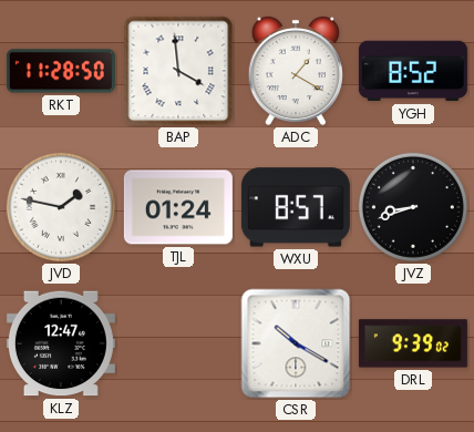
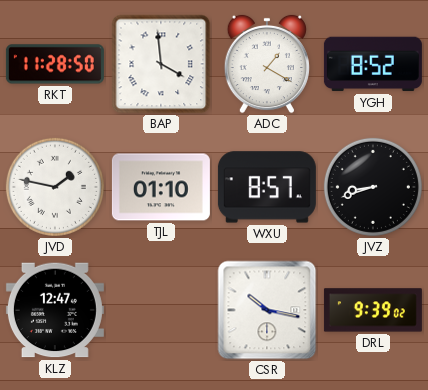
TJL: 01:24 -> 01:10
CSR: 10:20 -> 10:17
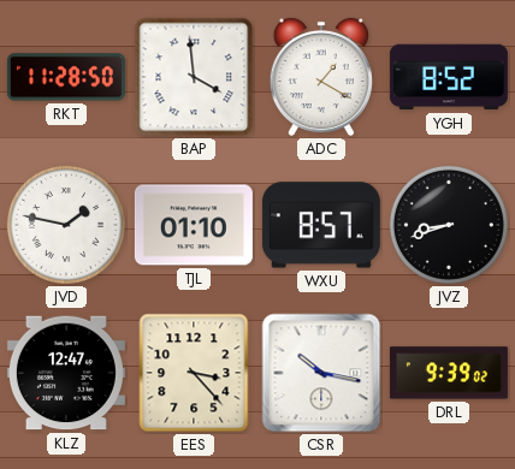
EES: none -> 3:23
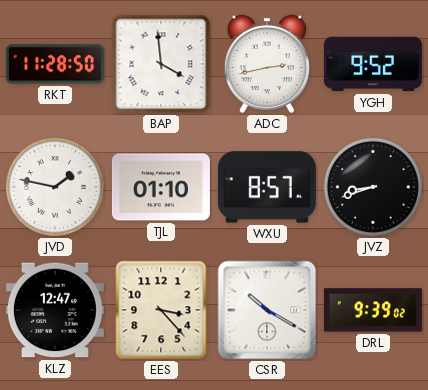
ADC: 1:20 -> 2:43
YGH: 8:52 -> 9:52
CSR: 10:17 -> 10:20
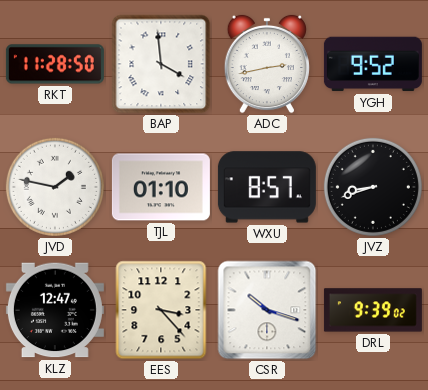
CSR: 10:20 -> 10:18
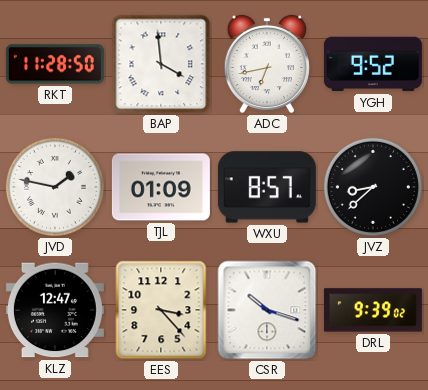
ADC: 2:43 -> 6:43
TJL: 01:10 -> 01:09
JVZ: 8:42 -> 8:38
